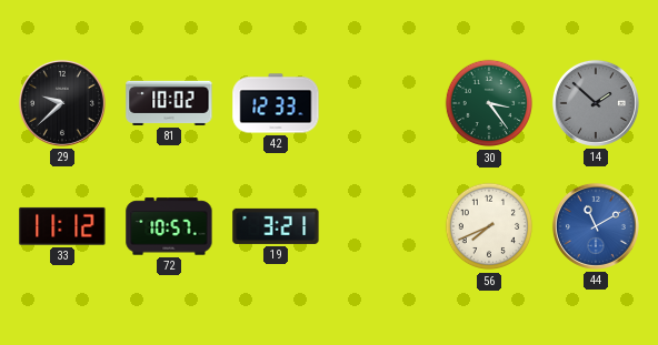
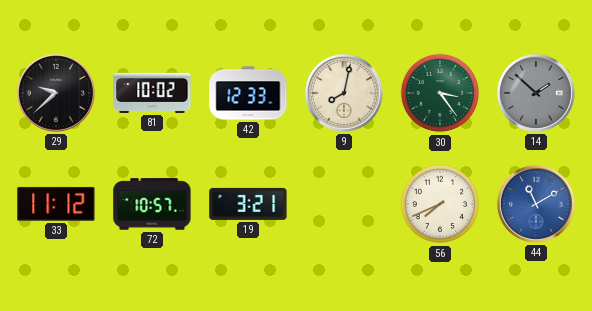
9: none -> 8:02
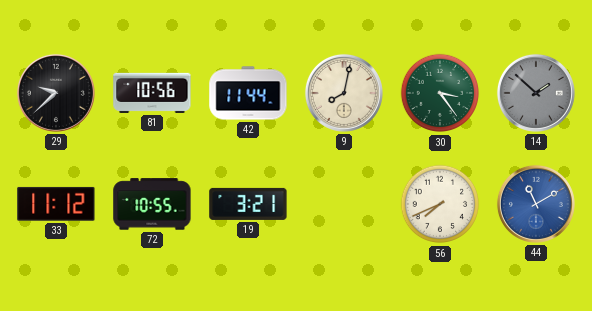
81: 10:02 -> 10:56
42: 12:33 -> 11:44
72: 10:57 -> 10:55
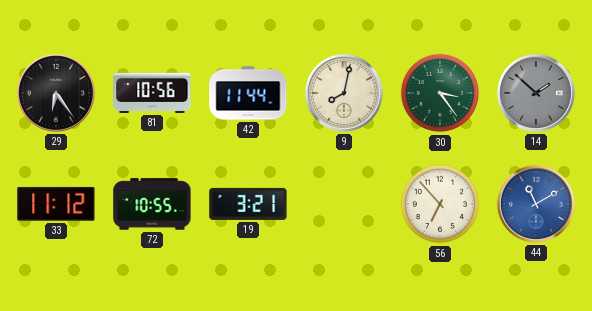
29: 9:38 -> 6:24
56: 7:41 -> 6:53
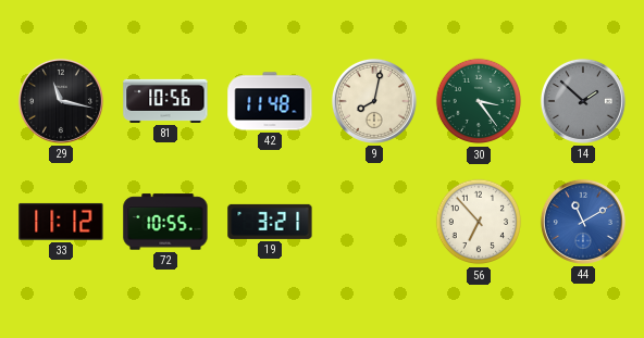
29: 6:24 -> 11:17
42: 11:44 -> 11:48
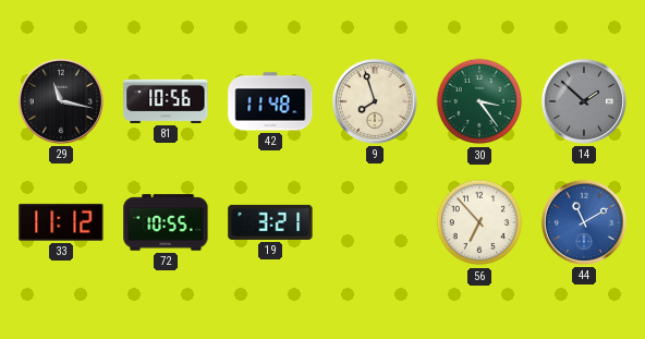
9: 8:02 -> 7:57
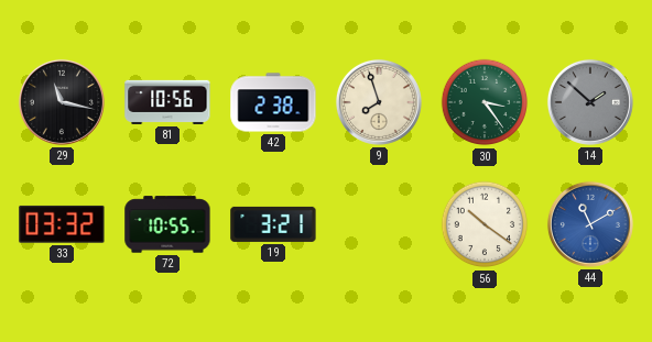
42: 11:48 -> 2:38
33: 11:12 -> 03:32
56: 6:53 -> 10:21
